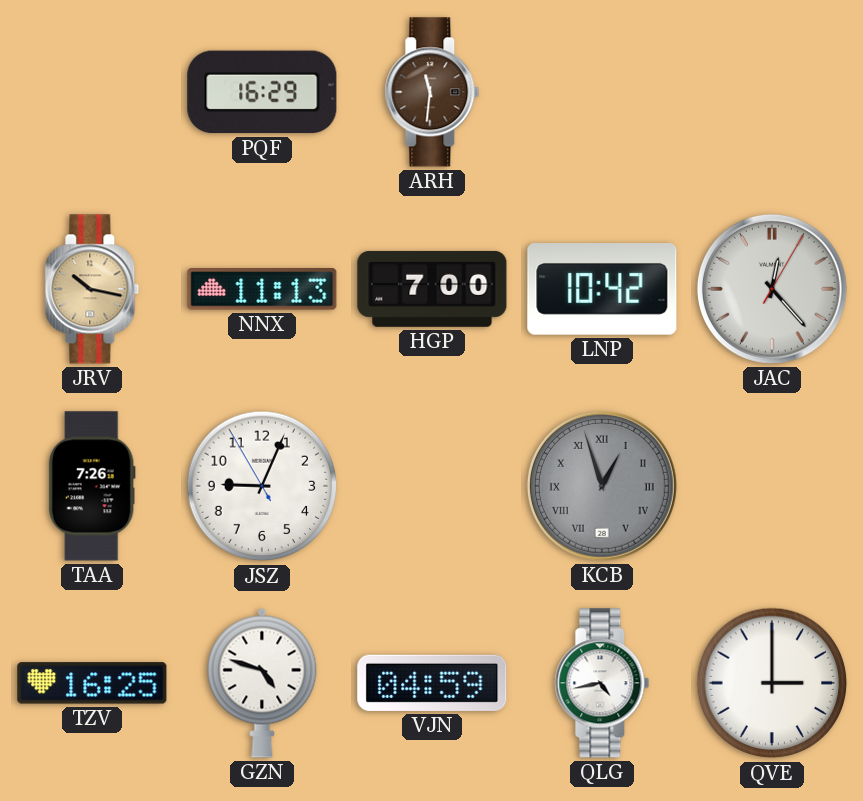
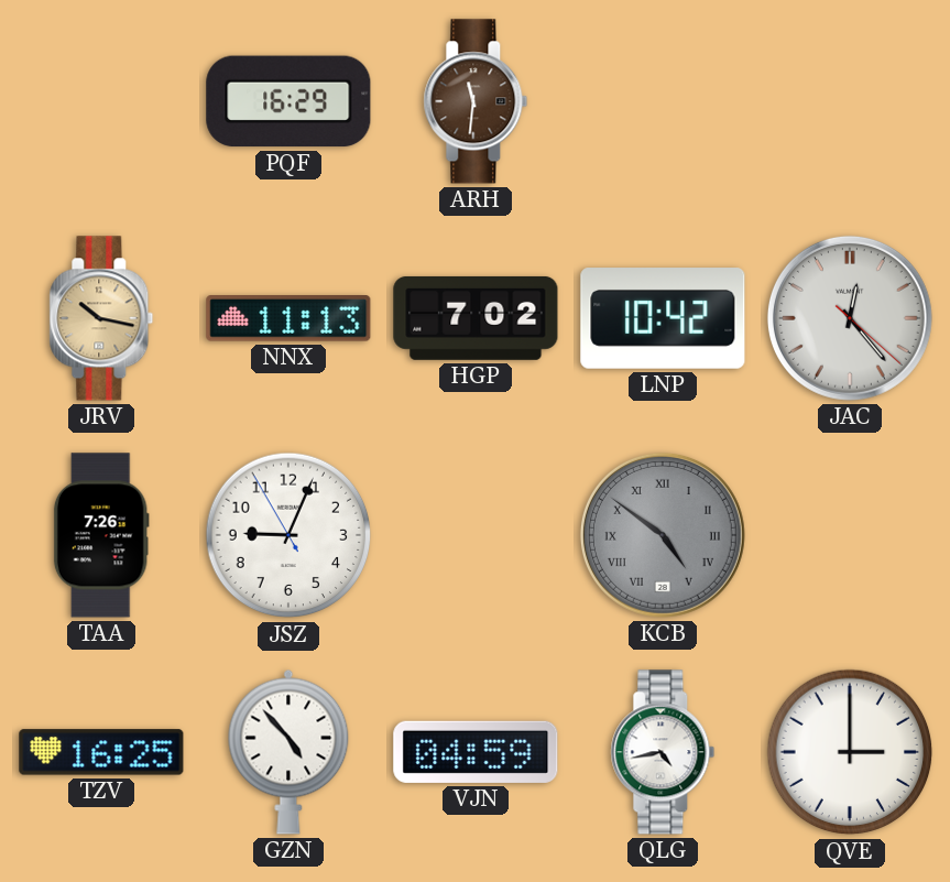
HGP: 7:00 -> 7:02
JAC: 12:23:05 -> 12:23:22
KCB: 12:57 -> 4:51
GZN: 4:48 -> 4:53
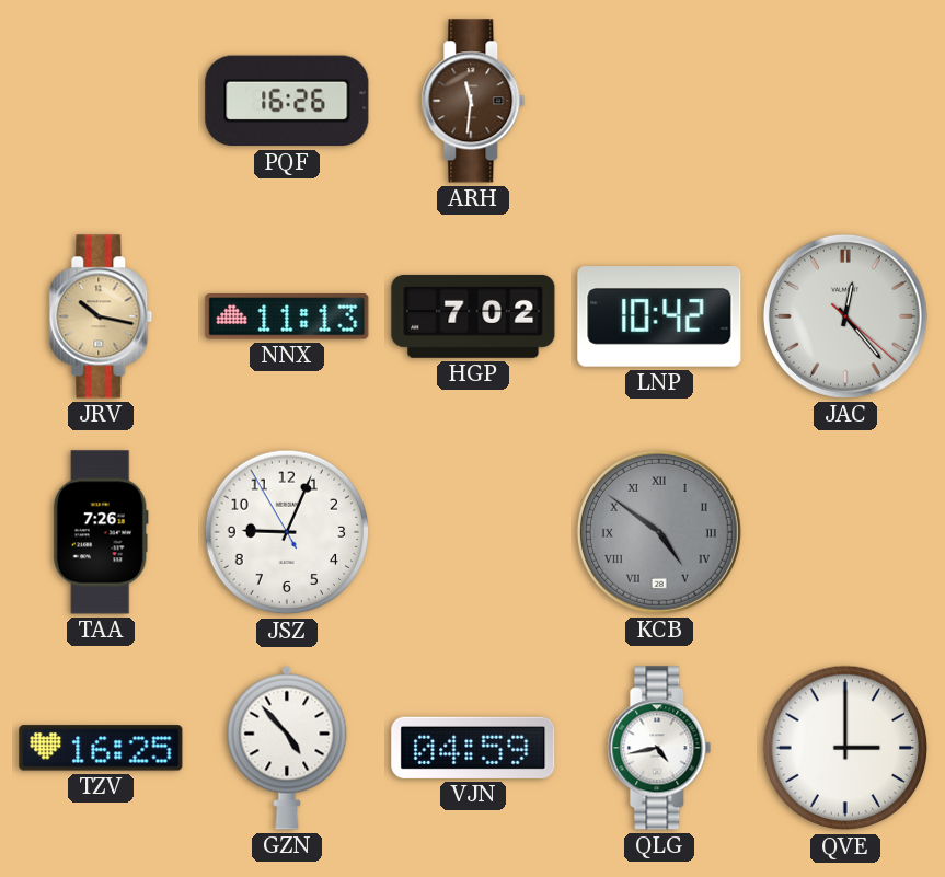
PQF: 16:29 -> 16:26
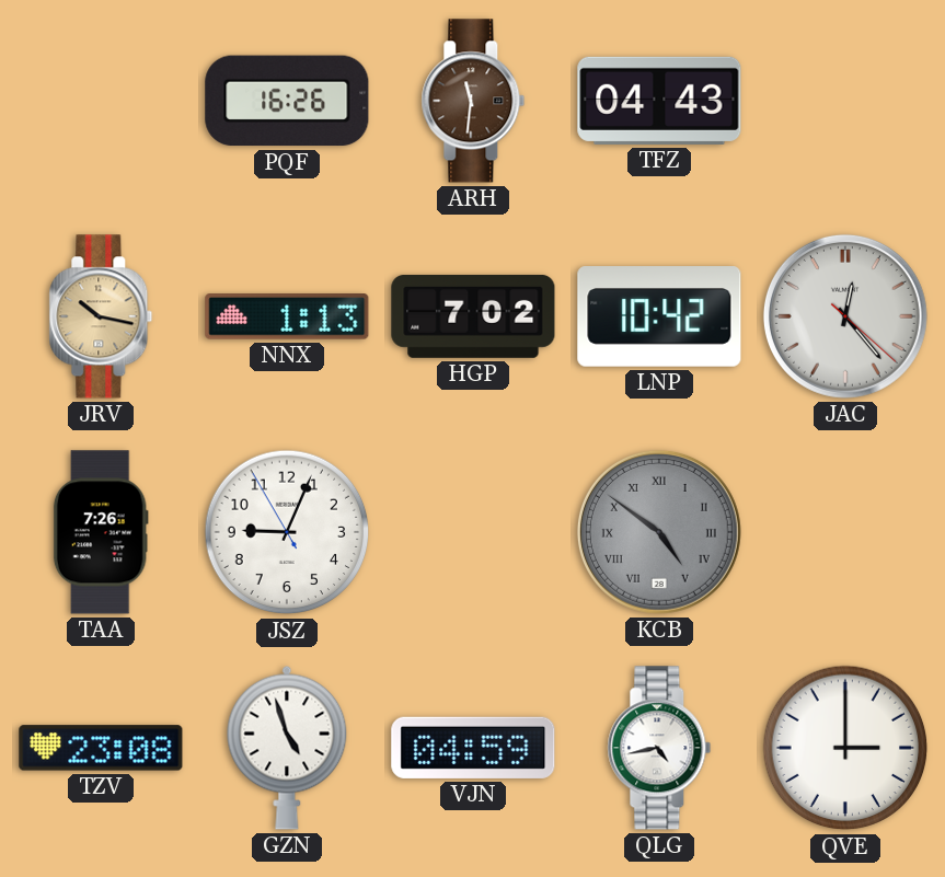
TFZ: none -> 04:43
NNX: 11:13 -> 1:13
TZV: 16:25 -> 23:08
GZN: 4:53 -> 4:57
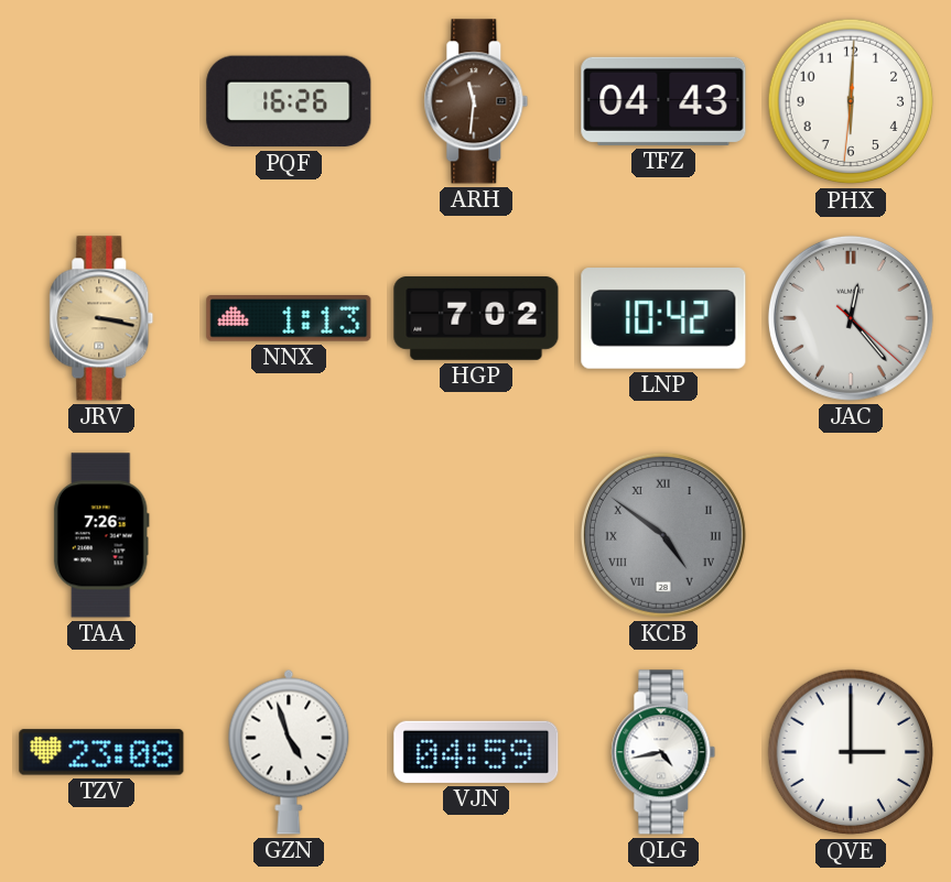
PHX: none -> 6:00
JRV: 10:17 -> 3:17
JSZ: 9:03 -> none
